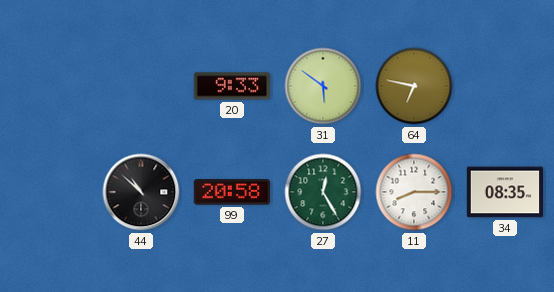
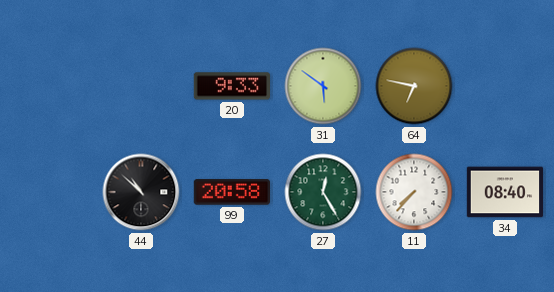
11: 8:15 -> 7:37
34: 08:35 -> 08:40
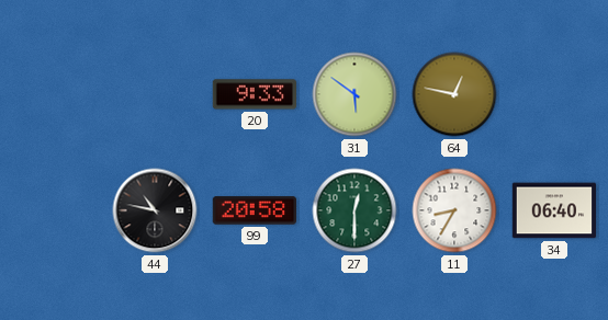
64: 6:47 -> 12:47
44: 10:52 -> 10:47
27: 12:25 -> 12:30
11: 7:37 -> 8:35
34: 08:40 -> 06:40
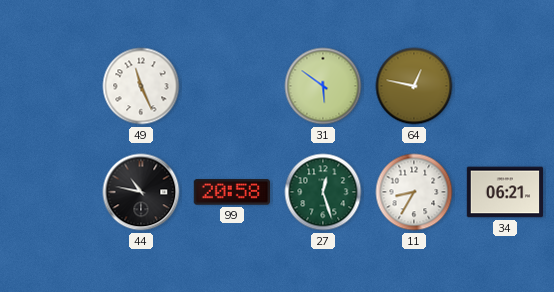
49: none -> 11:26
20: 9:33 -> none
27: 12:30 -> 12:27
34: 06:40 -> 06:21
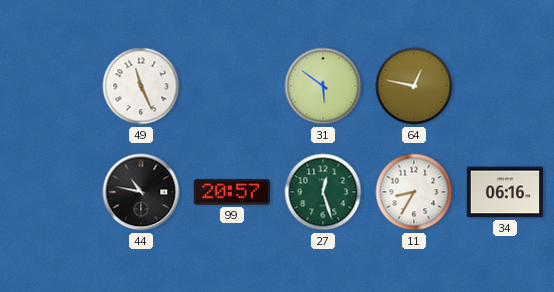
99: 20:58 -> 20:57
34: 06:21 -> 06:16
